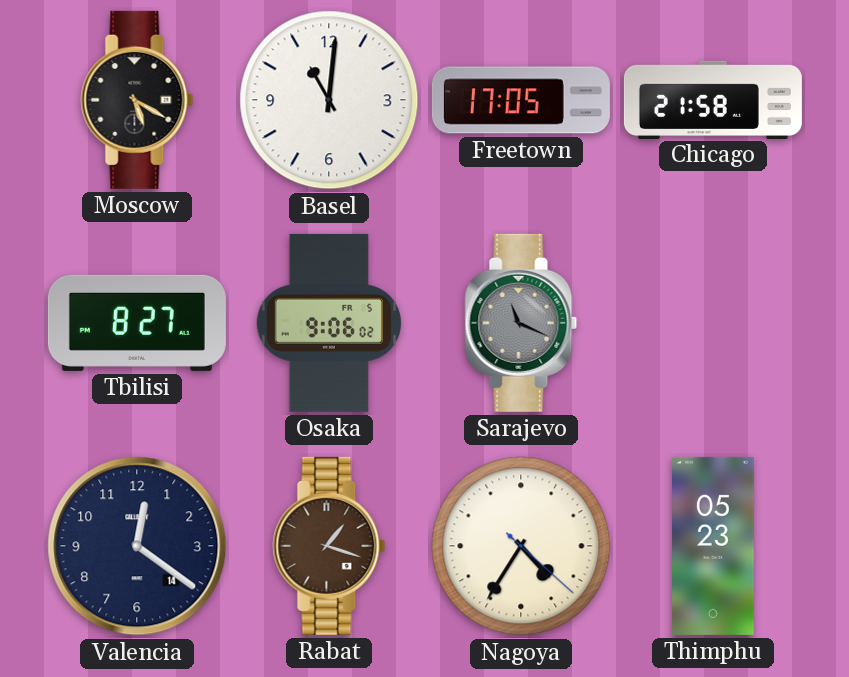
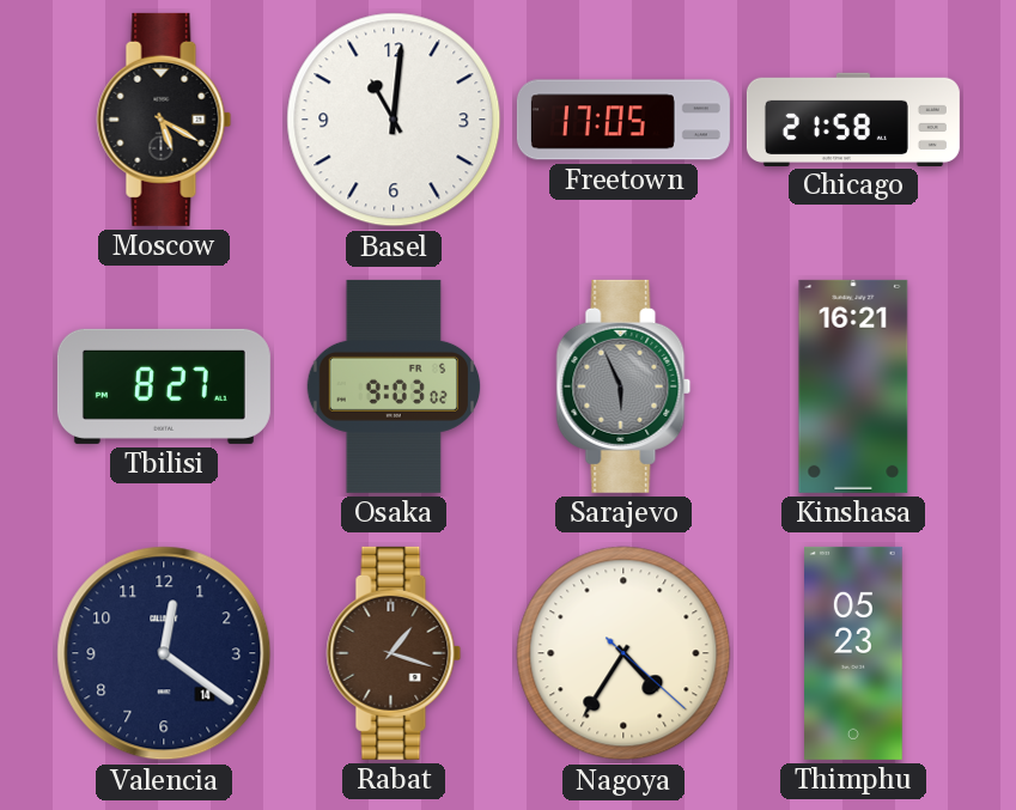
Osaka: 9:06 -> 9:03
Sarajevo: 11:19 -> 5:56
Kinshasa: none -> 16:21
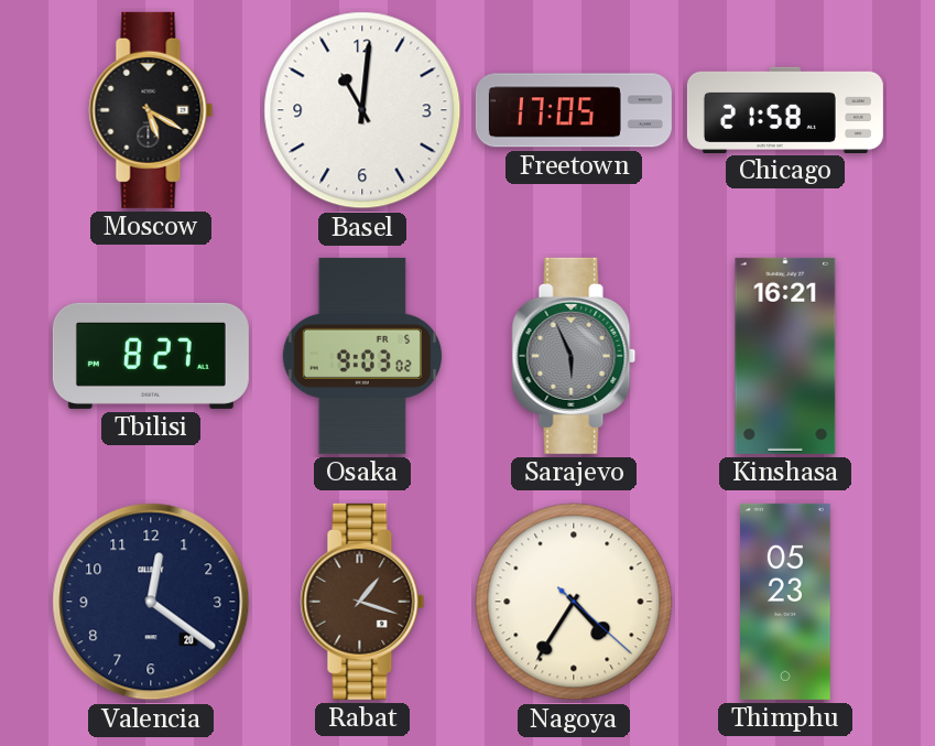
Valencia date: 14 -> 20
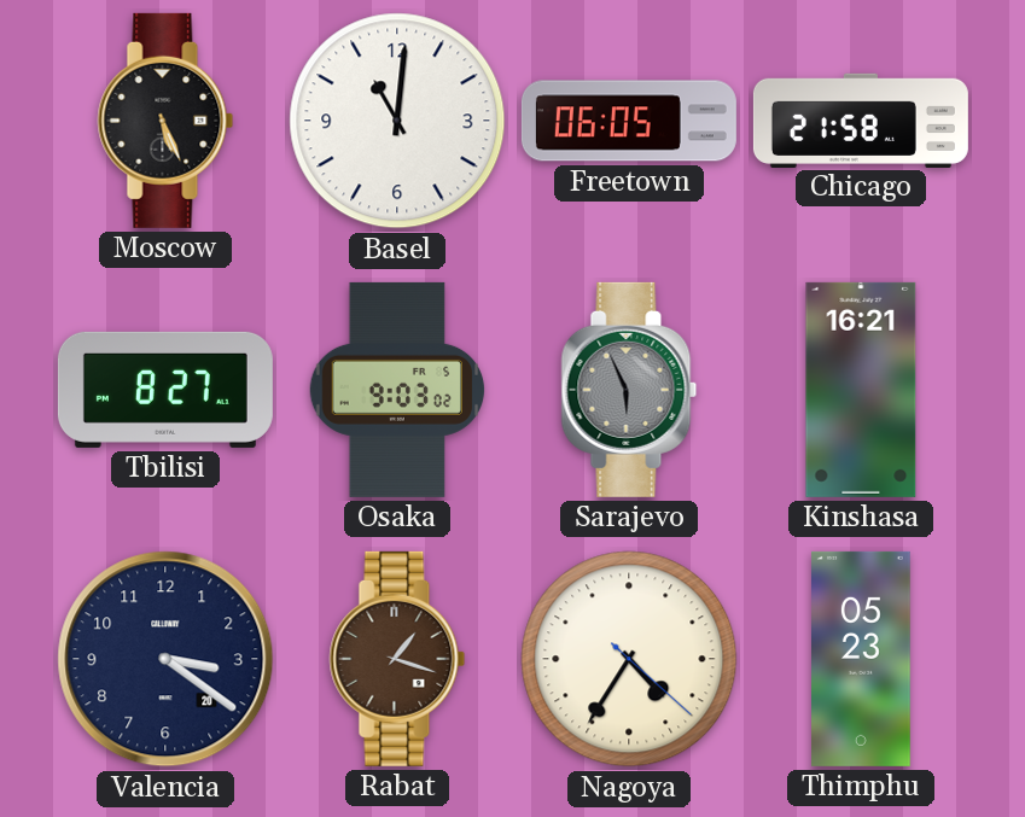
Moscow: 5:20 -> 5:26
Freetown: 17:05 -> 06:05
Valencia: 12:21 -> 3:21
